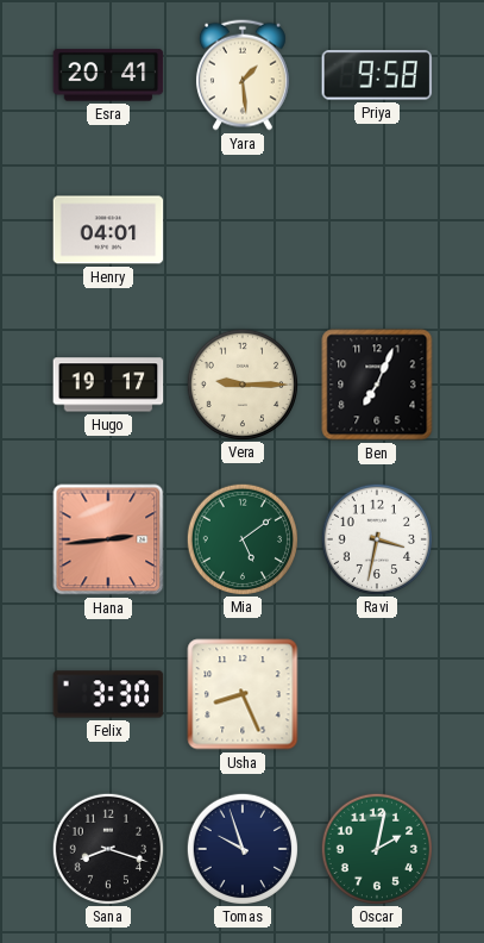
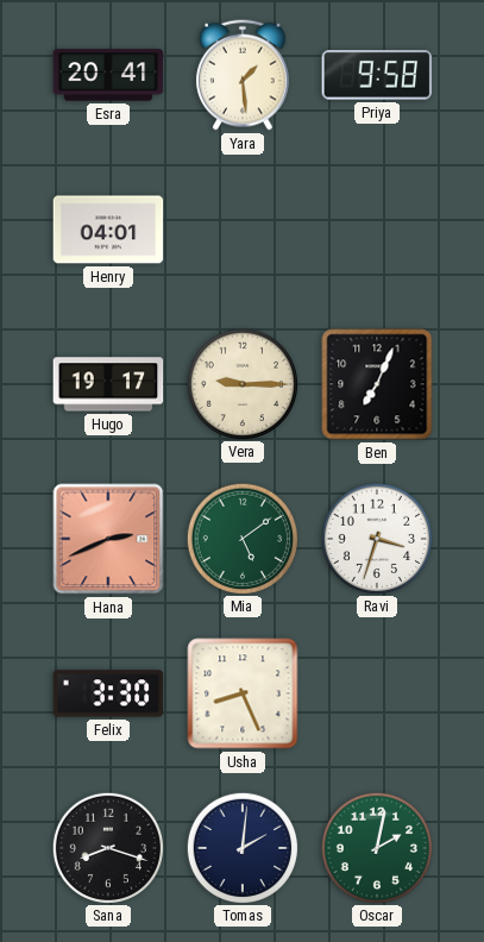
Hana: 2:44 -> 2:41
Ravi: 3:32 -> 3:33
Tomas: 9:57 -> 2:01
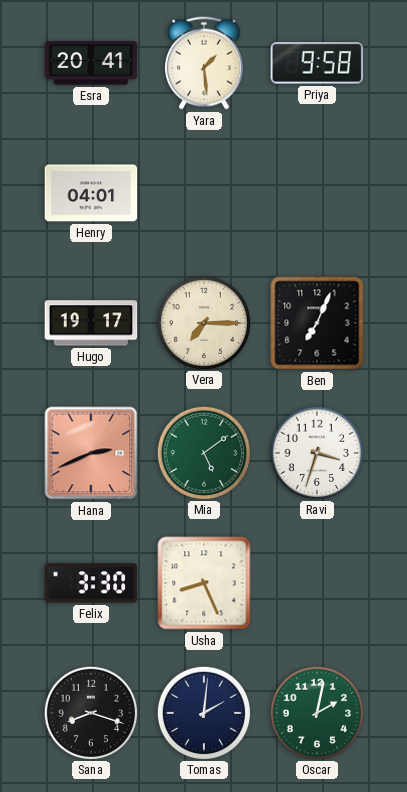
Vera: 9:15 -> 7:15
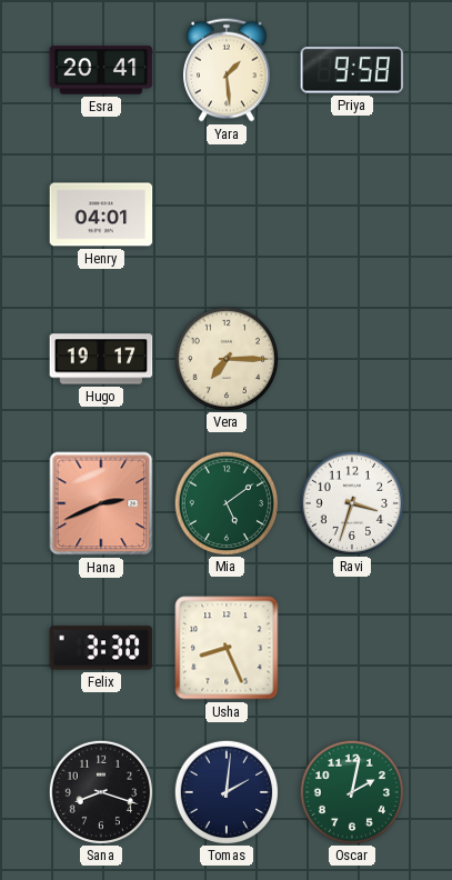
Ben: 7:04 -> none
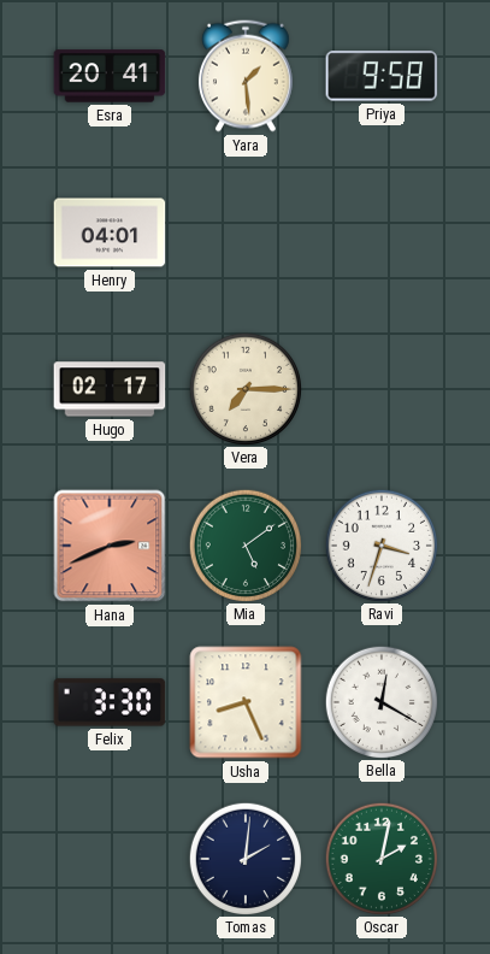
Hugo: 19:17 -> 02:17
Bella: none -> 12:20
Sana: 8:18 -> none
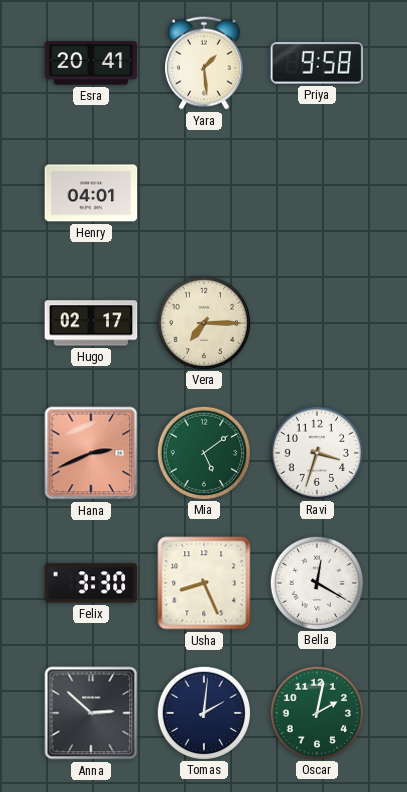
Anna: none -> 2:52
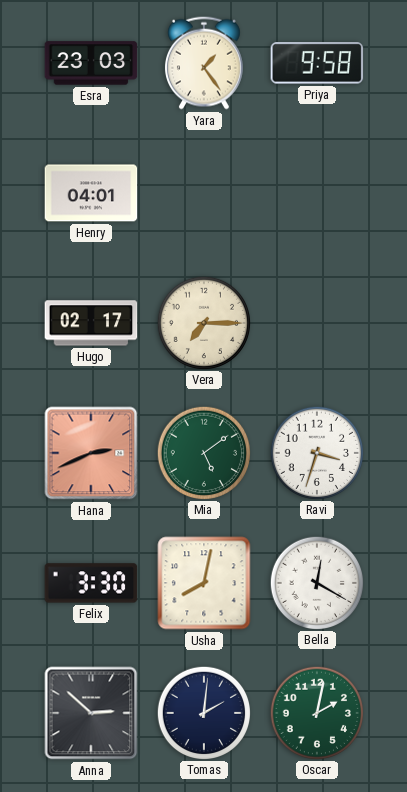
Esra: 20:41 -> 23:03
Yara: 1:29 -> 1:24
Usha: 8:26 -> 8:02
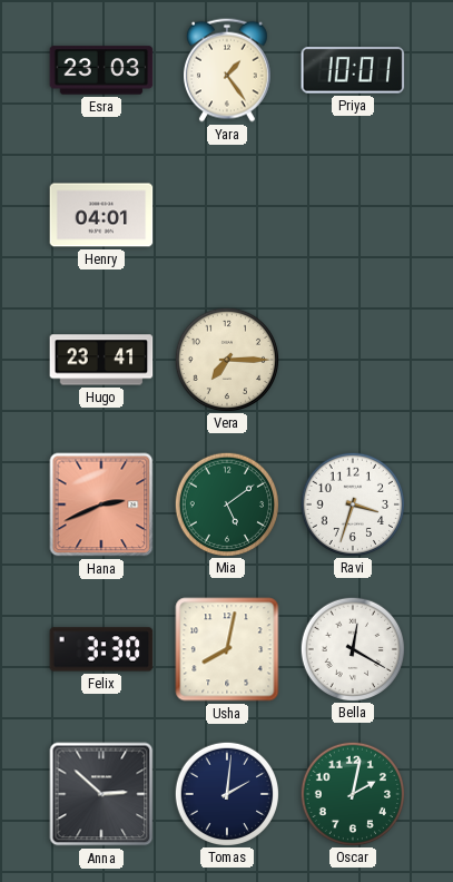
Priya: 9:58 -> 10:01
Hugo: 02:17 -> 23:41
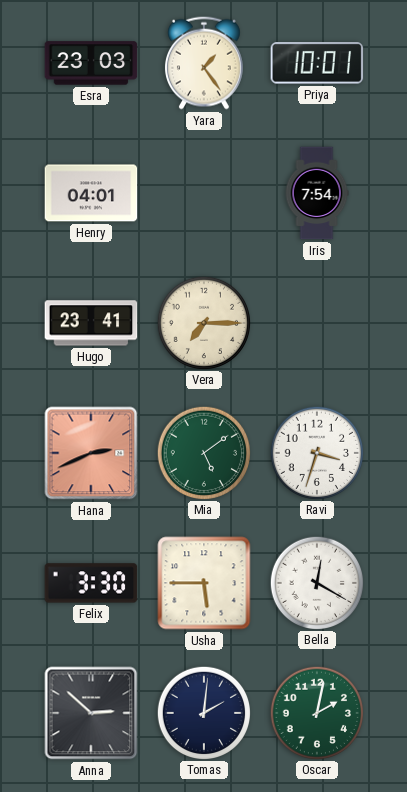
Iris: none -> 7:54
Usha: 8:02 -> 5:45
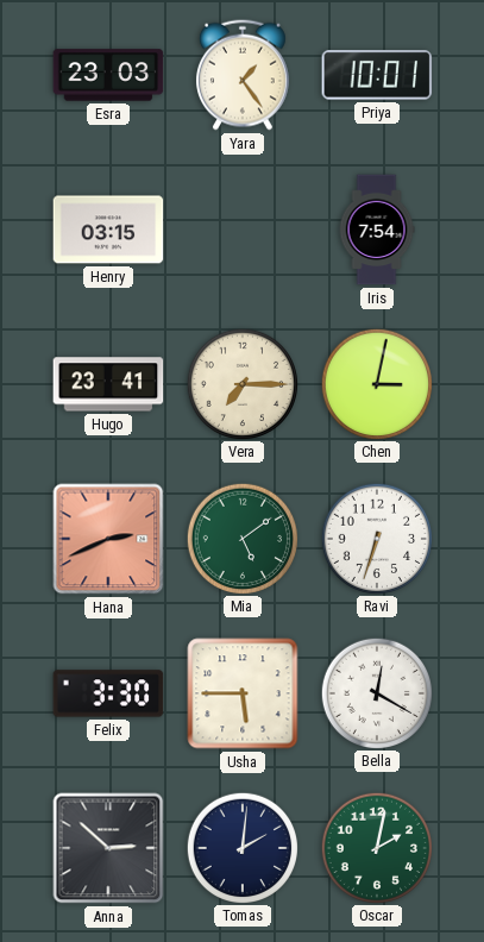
Henry: 04:01 -> 03:15
Chen: none -> 3:02
Ravi: 3:33 -> 6:33
